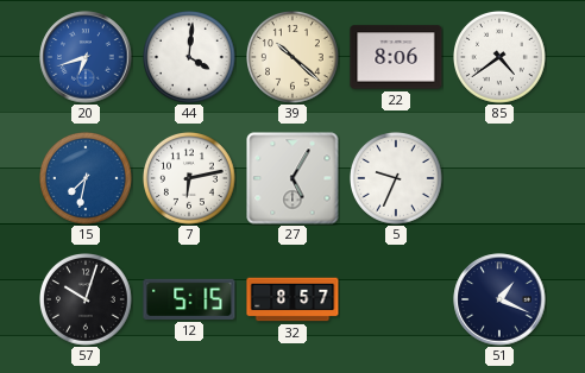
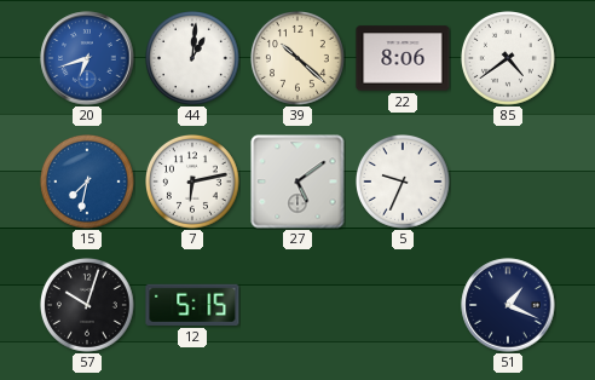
44: 4:01 -> 1:01
27: 5:05 -> 5:09
32: 8:57 -> none
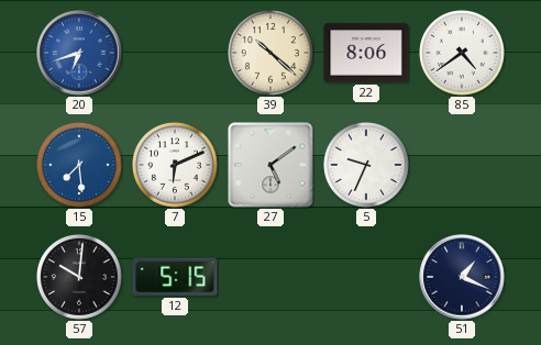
44: 1:01 -> none
15: 7:32 -> 7:29
7: 6:13 -> 6:11
57: 10:03 -> 10:01
